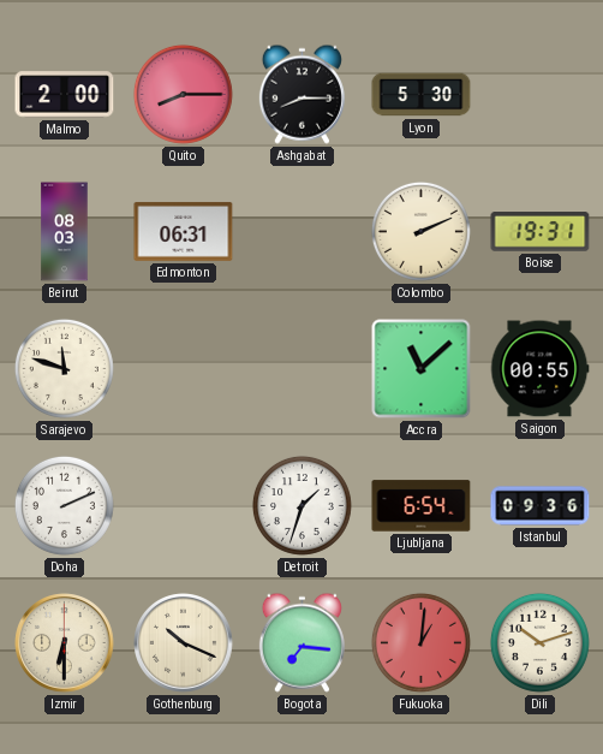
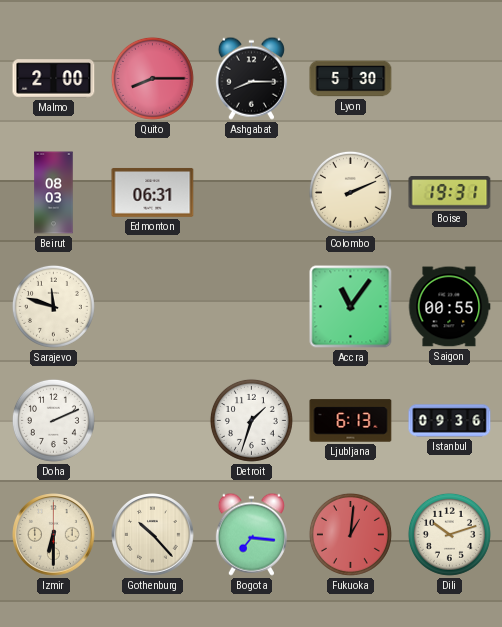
Accra: 11:08 -> 11:06
Ljubljana: 6:54 -> 6:13
Gothenburg: 10:19 -> 10:23
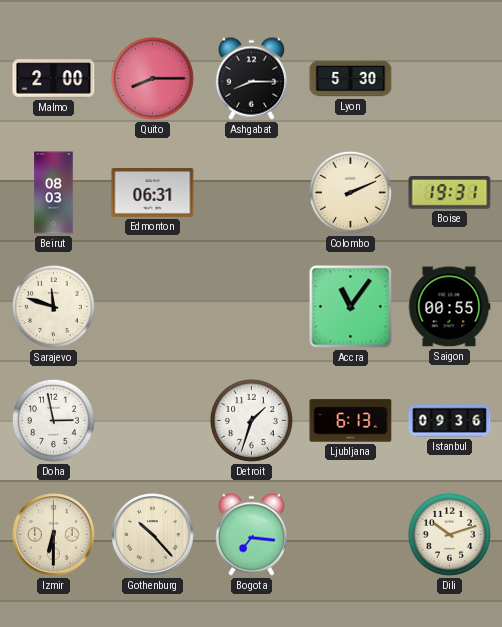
Doha: 2:11 -> 2:58
Fukuoka: 1:01 -> none
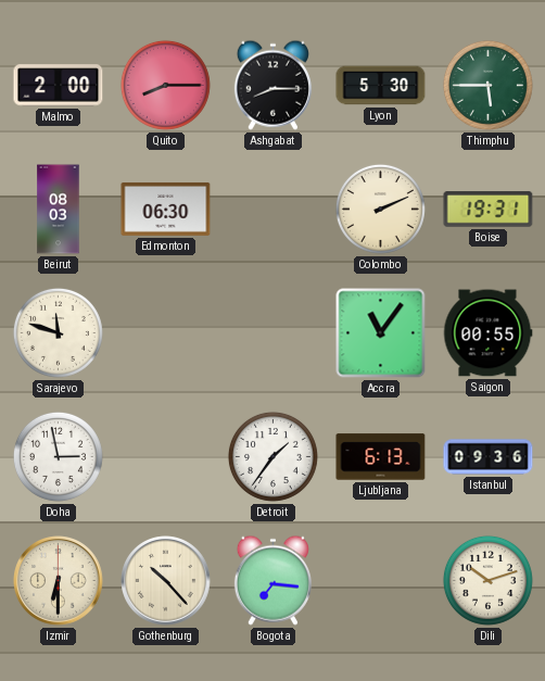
Thimphu: none -> 5:45
Edmonton: 06:31 -> 06:30
Detroit: 1:33 -> 1:36
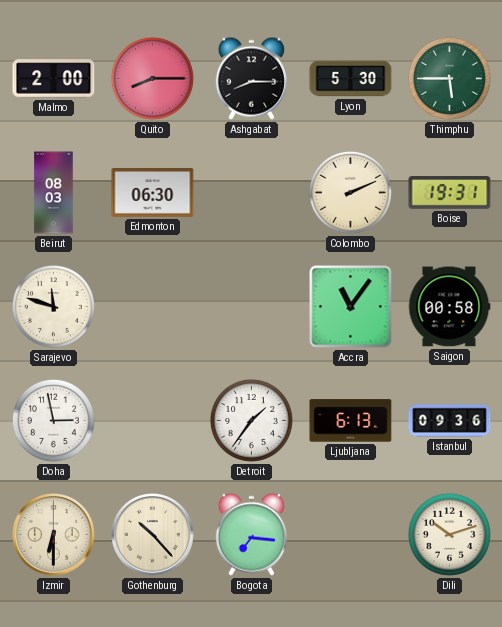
Saigon: 00:55 -> 00:58
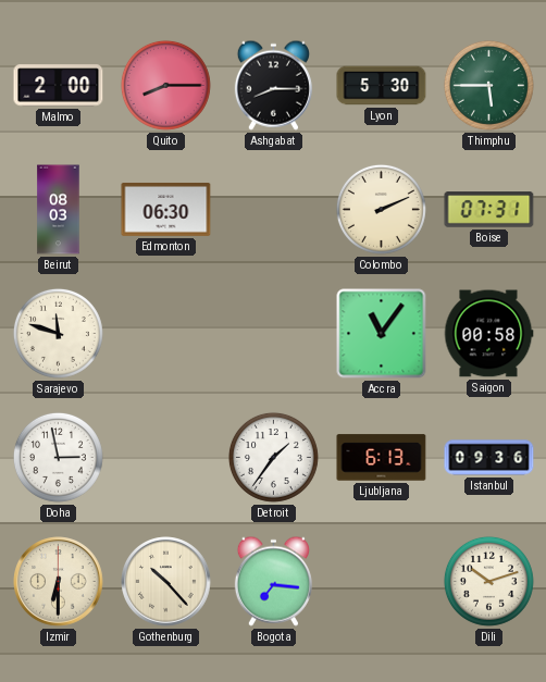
Boise: 19:31 -> 07:31
